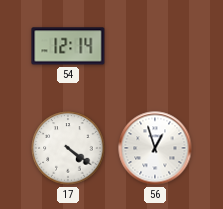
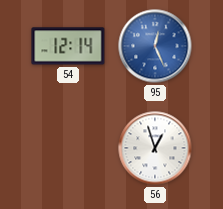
95: none -> 12:26
17: 4:21 -> none
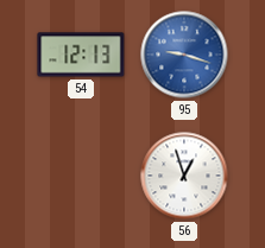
54: 12:14 -> 12:13
95: 12:26 -> 9:18
